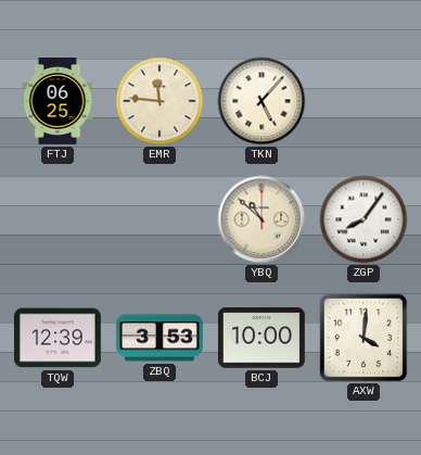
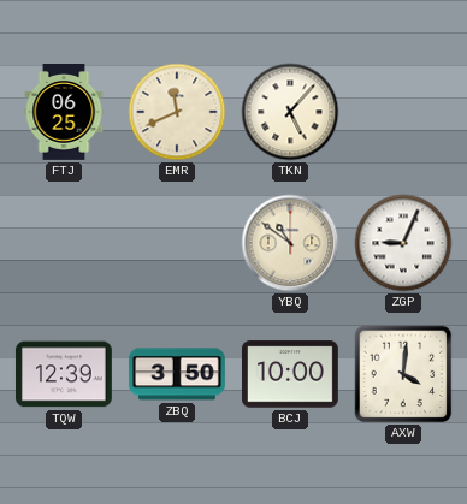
EMR: 11:46 -> 11:41
YBQ: 10:52 -> 10:51
ZGP: 8:06 -> 9:04
ZBQ: 3:53 -> 3:50
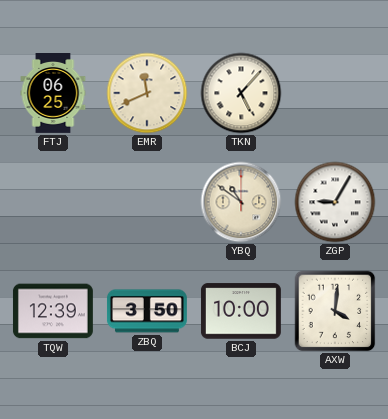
ZGP: 9:04 -> 9:05
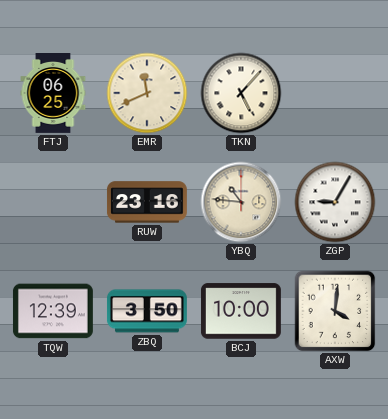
RUW: none -> 23:16
YBQ: 10:51 -> 10:46
